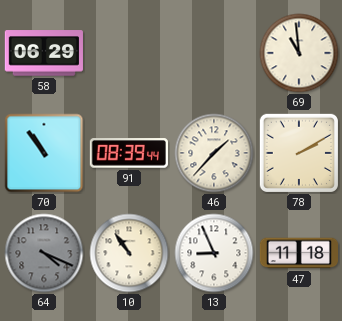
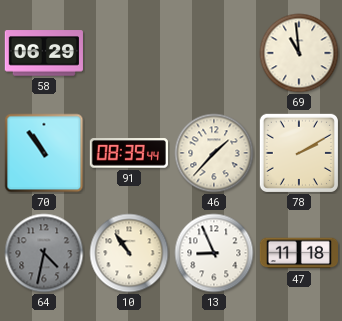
64: 4:19 -> 4:32
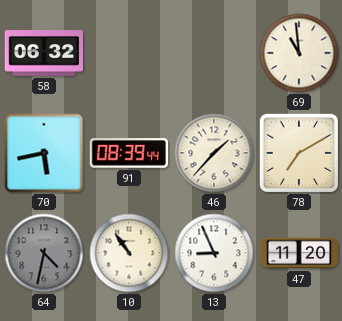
58: 06:29 -> 06:32
70: 10:54 -> 5:43
78: 2:10 -> 7:10
47: 11:18 -> 11:20
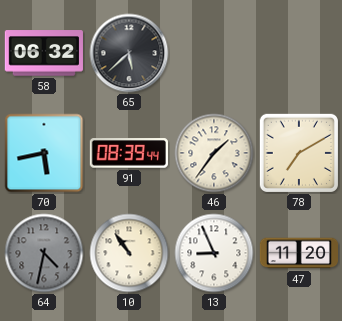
65: none -> 5:38
69: 10:59 -> none
46: 1:37 -> 1:36
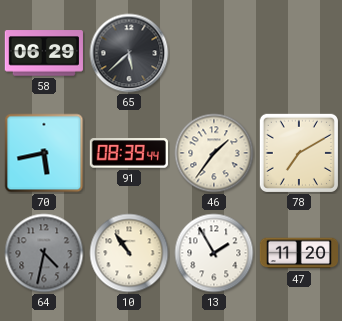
58: 06:32 -> 06:29
13: 8:56 -> 1:55
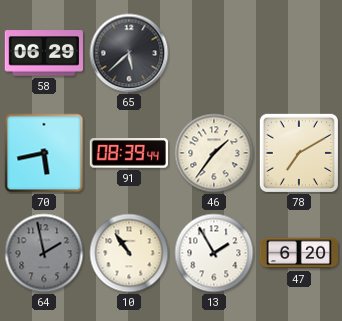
64: 4:32 -> 1:58
47: 11:20 -> 6:20
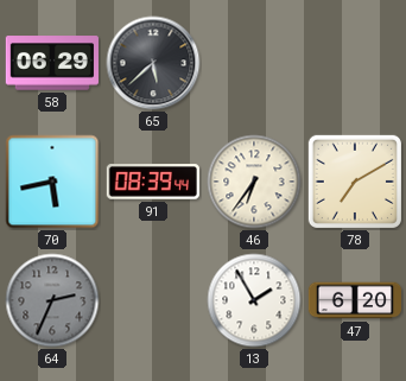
46: 1:36 -> 6:36
64: 1:58 -> 2:34
10: 10:54 -> none
